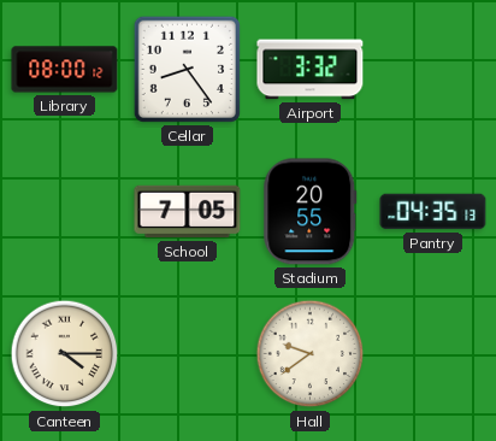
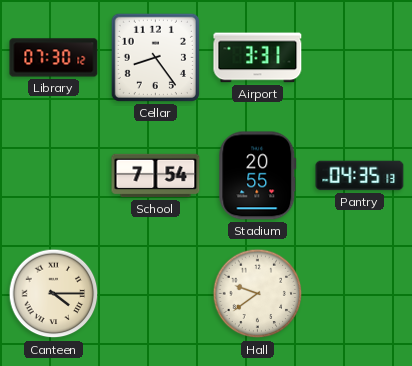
Library: 08:00 -> 07:30
Airport: 3:32 -> 3:31
School: 7:05 -> 7:54
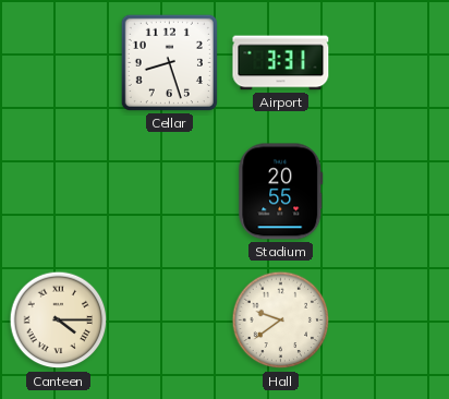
Library: 07:30 -> none
Cellar: 8:24 -> 8:27
School: 7:54 -> none
Pantry: 04:35 -> none
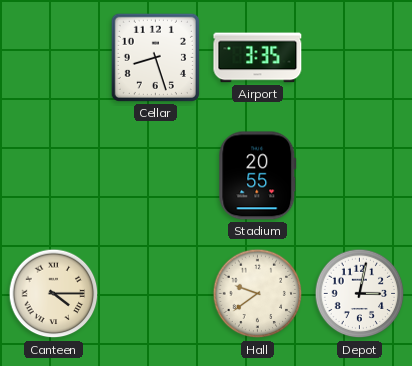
Airport: 3:31 -> 3:35
Depot: none -> 3:02
